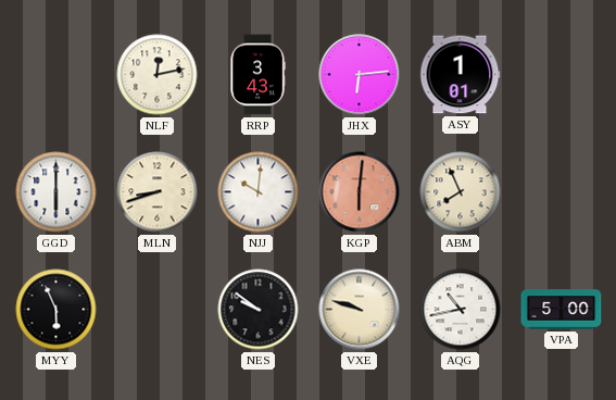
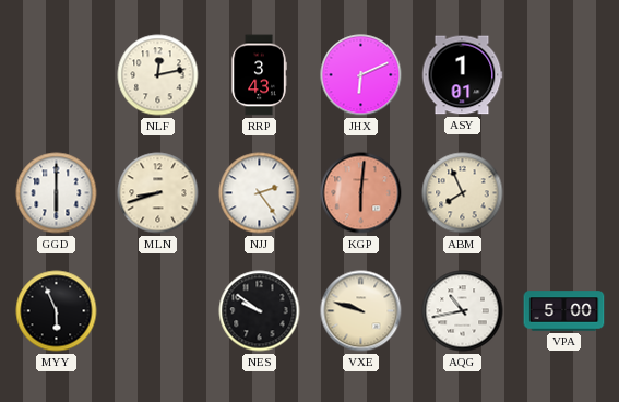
JHX: 6:14 -> 6:11
NJJ: 10:01 -> 2:24
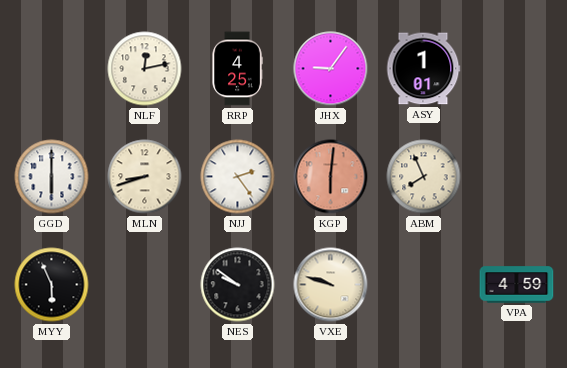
RRP: 3:43 -> 4:25
JHX: 6:11 -> 9:06
AQG: 10:43 -> none
VPA: 5:00 -> 4:59
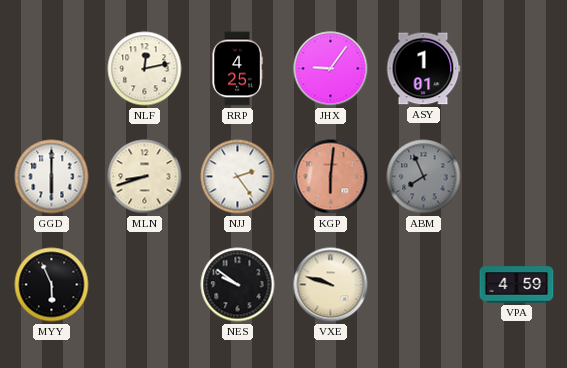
ABM dial: cream -> grey
